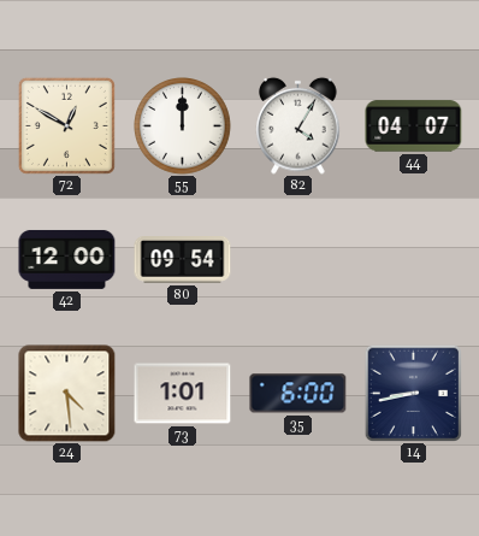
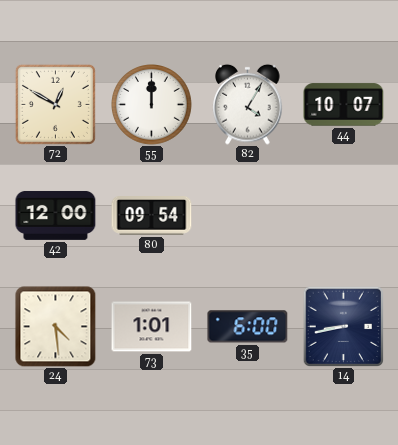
44: 04:07 -> 10:07
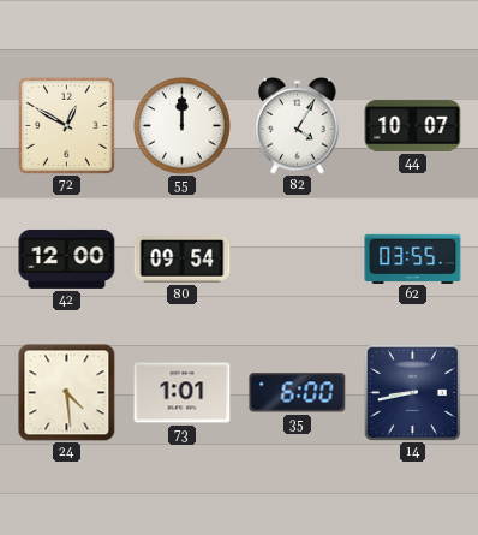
62: none -> 03:55
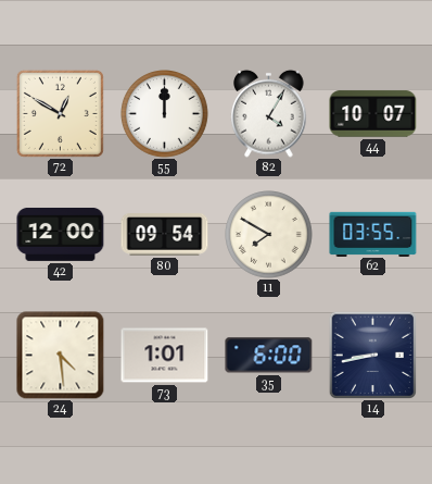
11: none -> 7:50
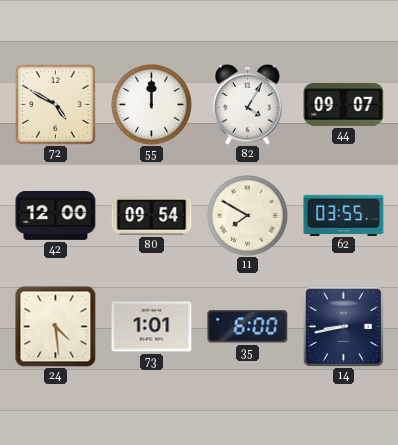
72: 12:50 -> 4:50
44: 10:07 -> 09:07
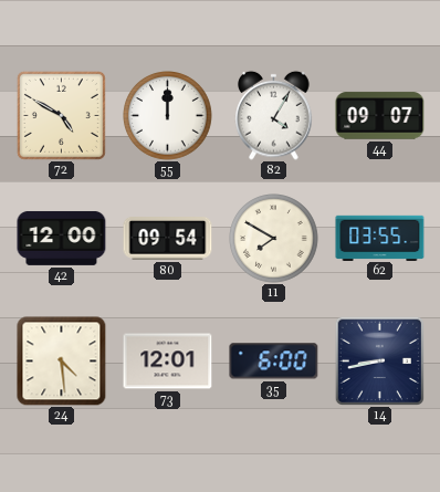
73: 1:01 -> 12:01
